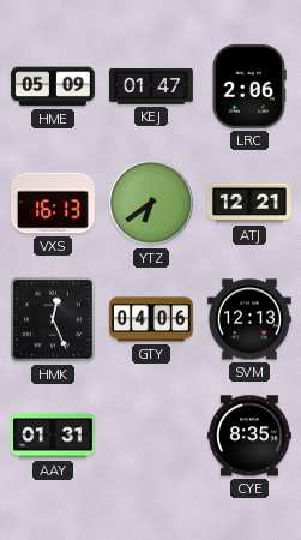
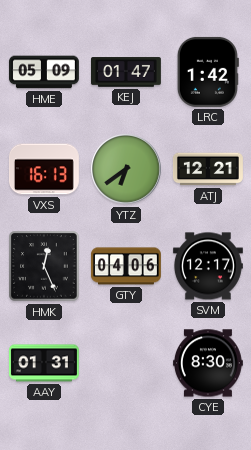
LRC: 2:06 -> 1:42
SVM: 12:13 -> 12:17
CYE: 8:35 -> 8:30
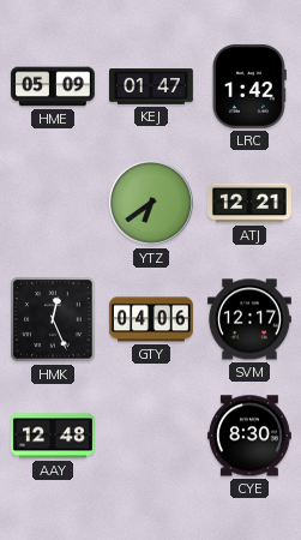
VXS: 16:13 -> none
AAY: 01:31 -> 12:48
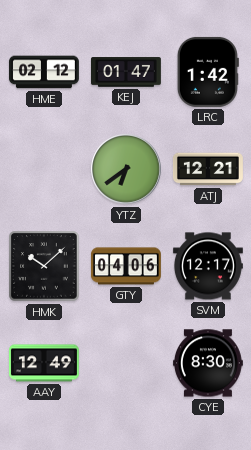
HME: 05:09 -> 02:12
HMK: 12:26 -> 10:08
AAY: 12:48 -> 12:49
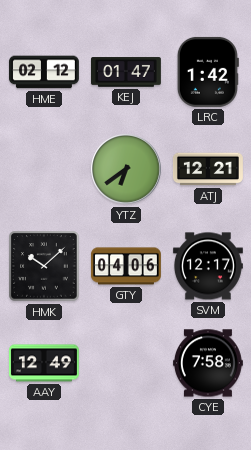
CYE: 8:30 -> 7:58
